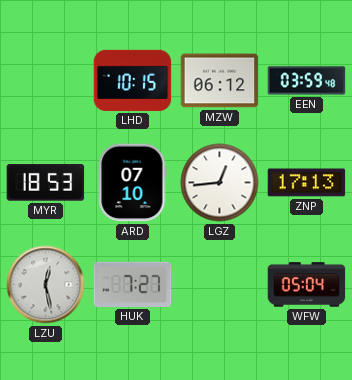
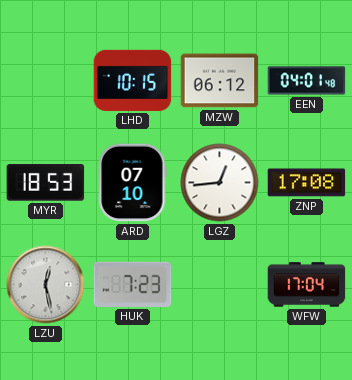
EEN: 03:59 -> 04:01
ZNP: 17:13 -> 17:08
HUK: 7:27 -> 7:23
WFW: 05:04 -> 17:04
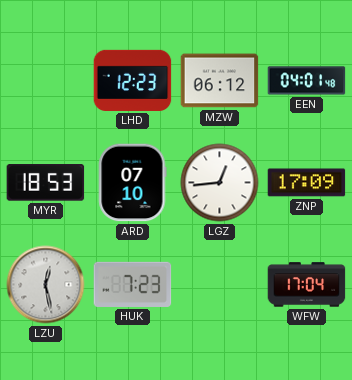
LHD: 10:15 -> 12:23
ZNP: 17:08 -> 17:09
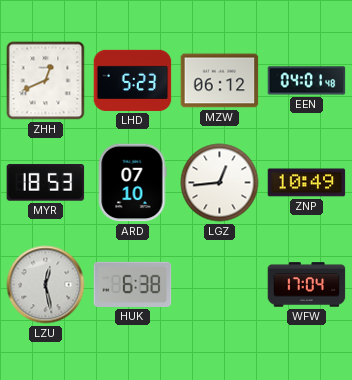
ZHH: none -> 12:41
LHD: 12:23 -> 5:23
ZNP: 17:09 -> 10:49
HUK: 7:23 -> 6:38
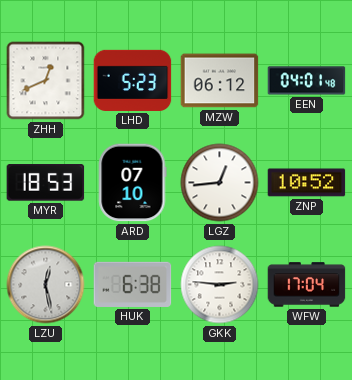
ZNP: 10:49 -> 10:52
GKK: none -> 2:46
